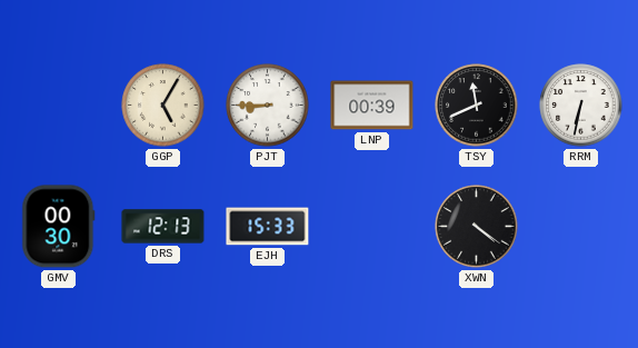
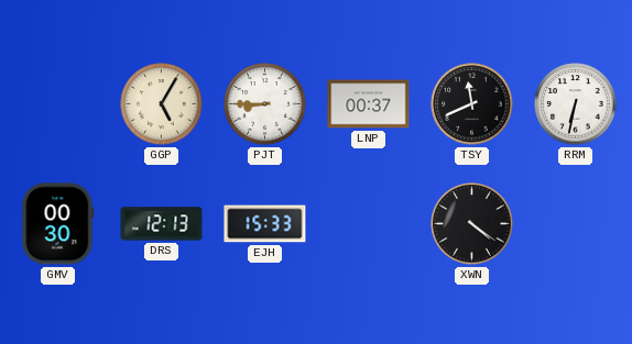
LNP: 00:39 -> 00:37
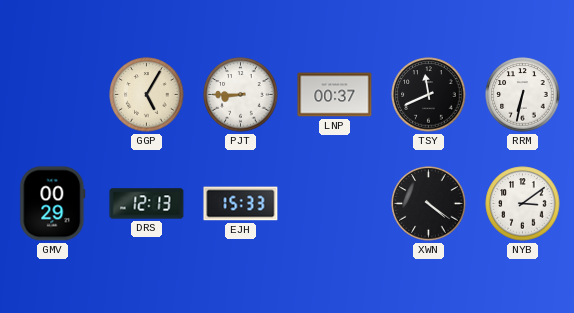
GMV: 00:30 -> 00:29
NYB: none -> 3:09
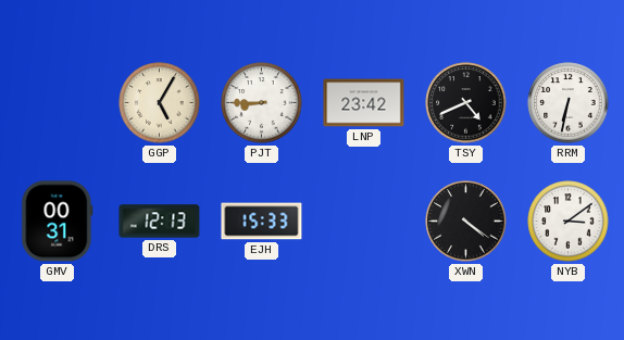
LNP: 00:37 -> 23:42
TSY: 11:41 -> 4:41
GMV: 00:29 -> 00:31
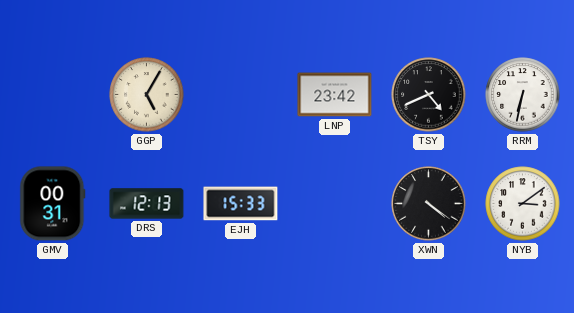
PJT: 8:45 -> none
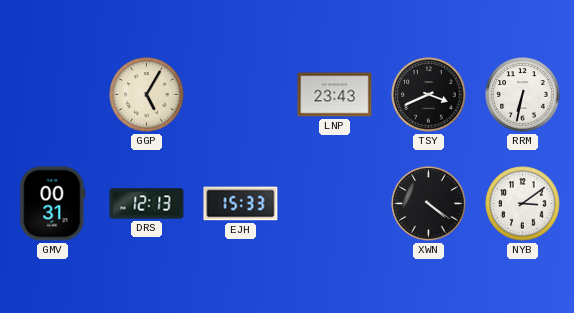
LNP: 23:42 -> 23:43
TSY: 4:41 -> 3:41
